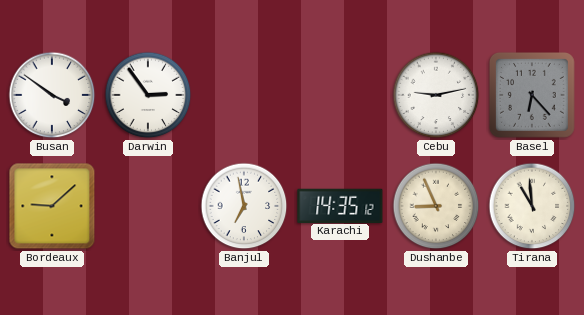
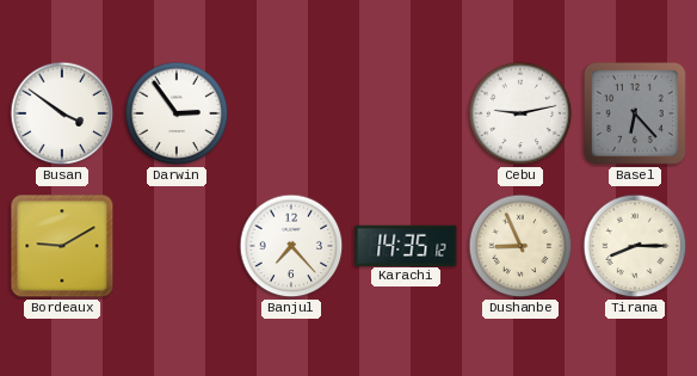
Bordeaux: 9:08 -> 9:10
Banjul: 6:58 -> 7:23
Tirana: 10:59 -> 8:15
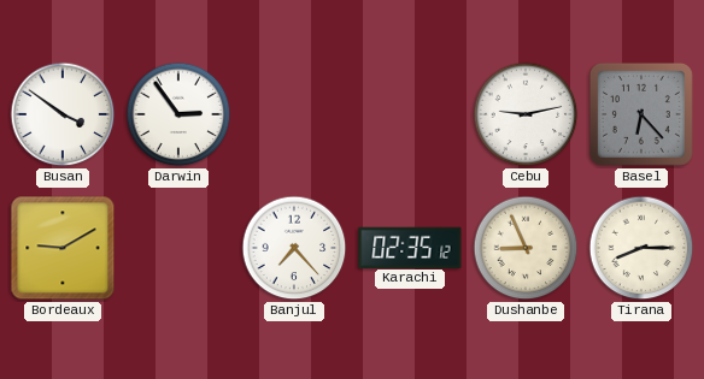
Karachi: 14:35 -> 02:35
